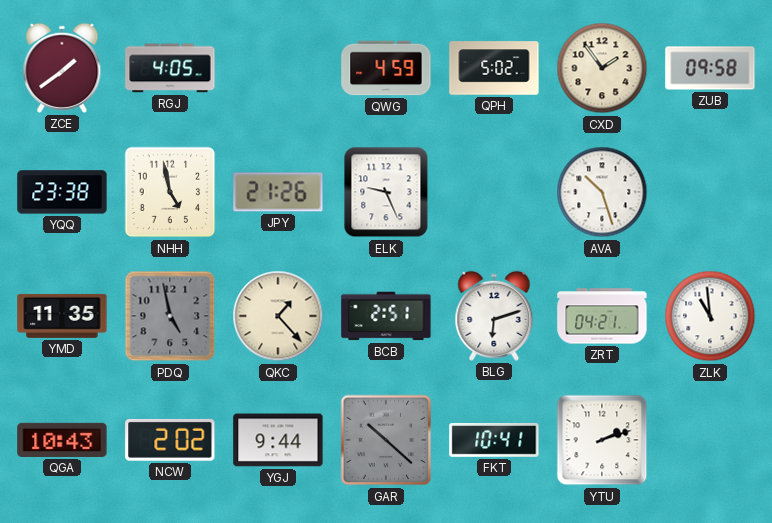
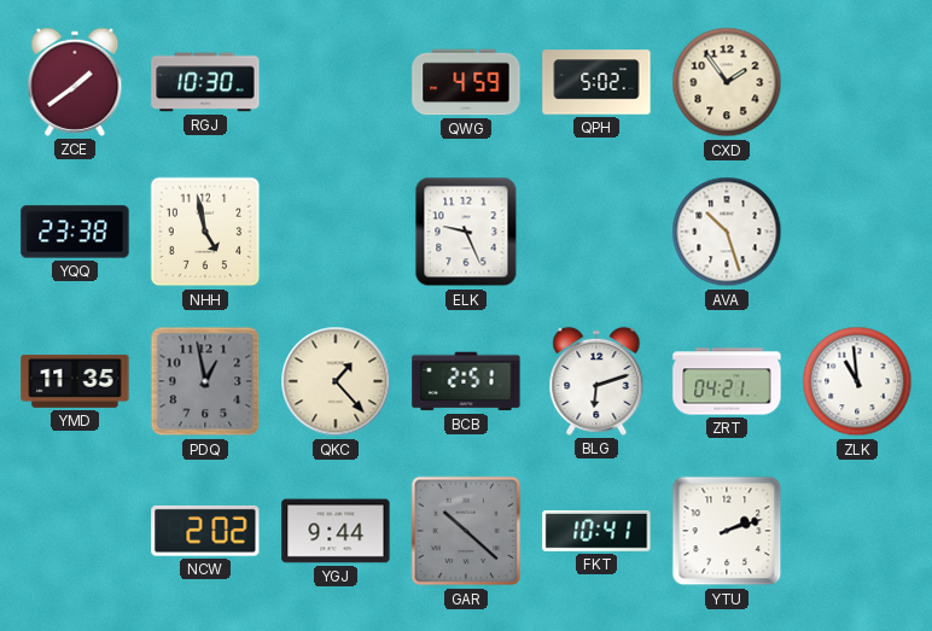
RGJ: 4:05 -> 10:30
ZUB: 09:58 -> none
JPY: 21:26 -> none
PDQ: 4:58 -> 12:58
QGA: 10:43 -> none
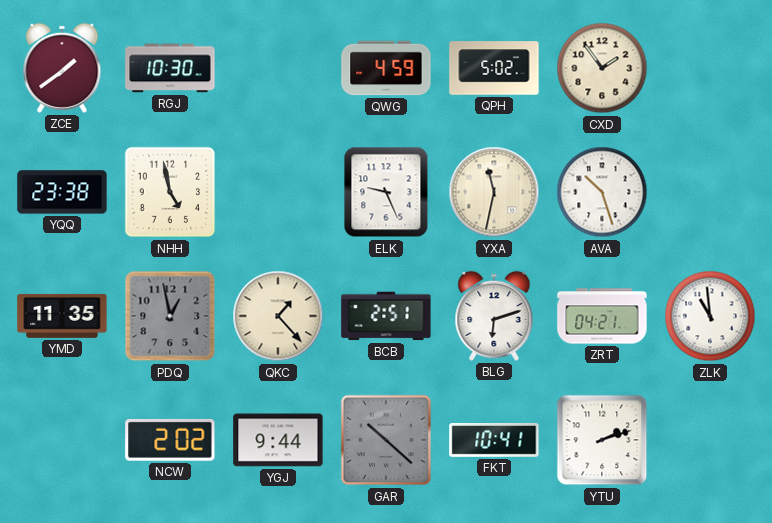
YXA: none -> 11:32
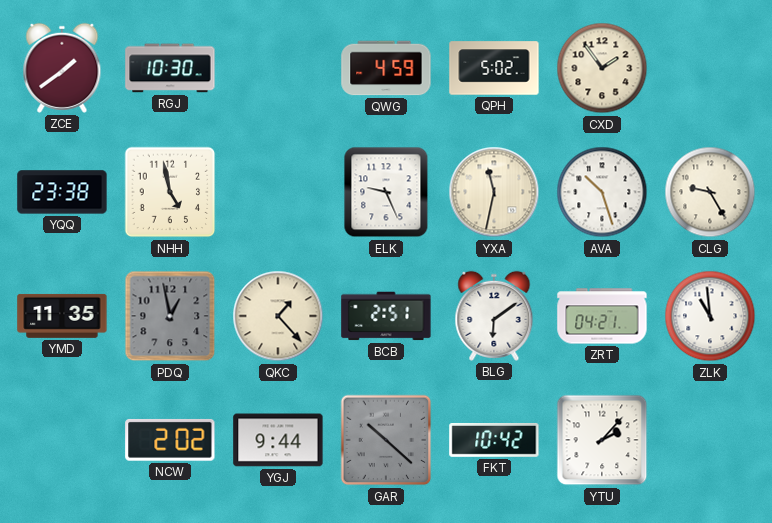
CLG: none -> 9:25
BLG: 6:12 -> 6:09
FKT: 10:41 -> 10:42
YTU: 2:12 -> 2:07
